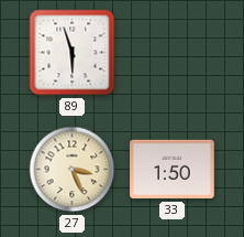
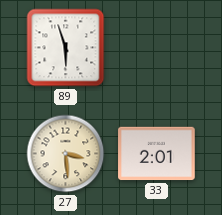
27: 3:26 -> 3:29
33: 1:50 -> 2:01
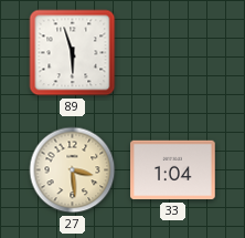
33: 2:01 -> 1:04
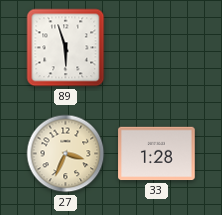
27: 3:29 -> 3:34
33: 1:04 -> 1:28
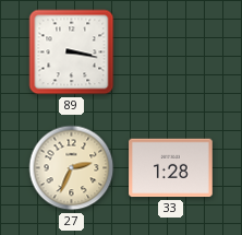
89: 5:57 -> 3:17
27: 3:34 -> 2:34
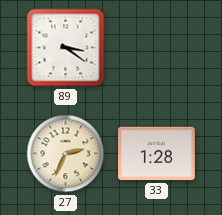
89: 3:17 -> 3:21
